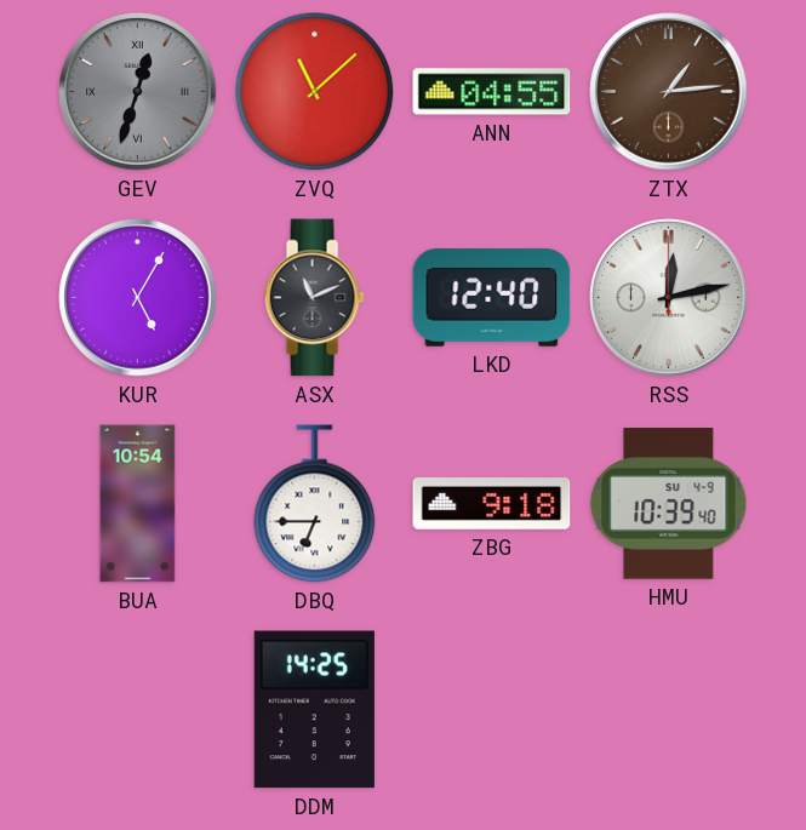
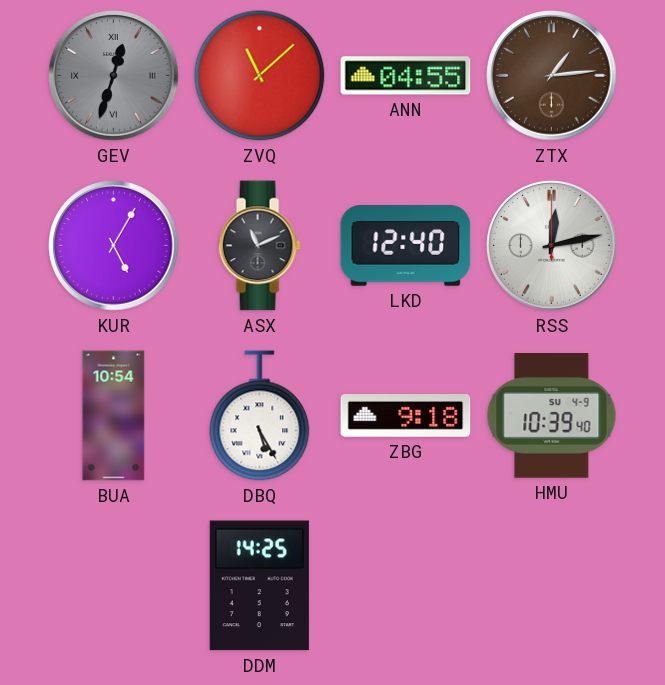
DBQ: 6:45 -> 5:25
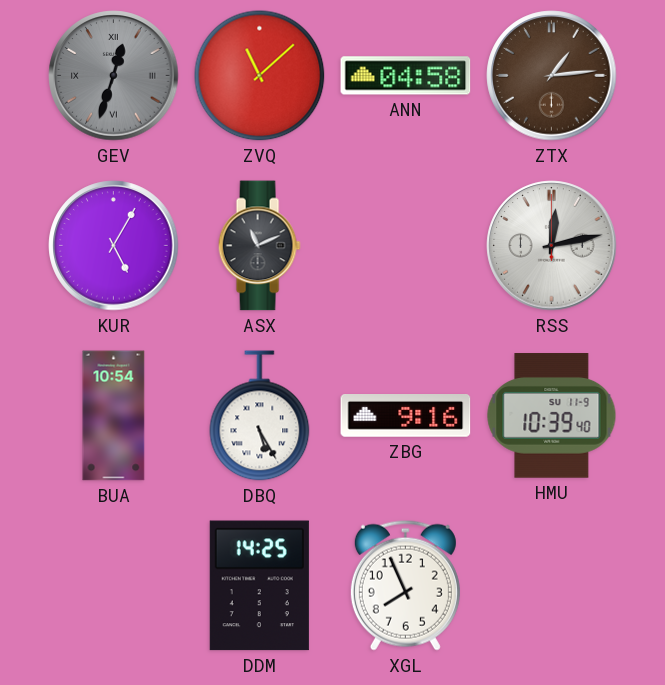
ANN: 04:55 -> 04:58
LKD: 12:40 -> none
ZBG: 9:18 -> 9:16
HMU date: SU 4-9 -> SU 11-9
XGL: none -> 7:56
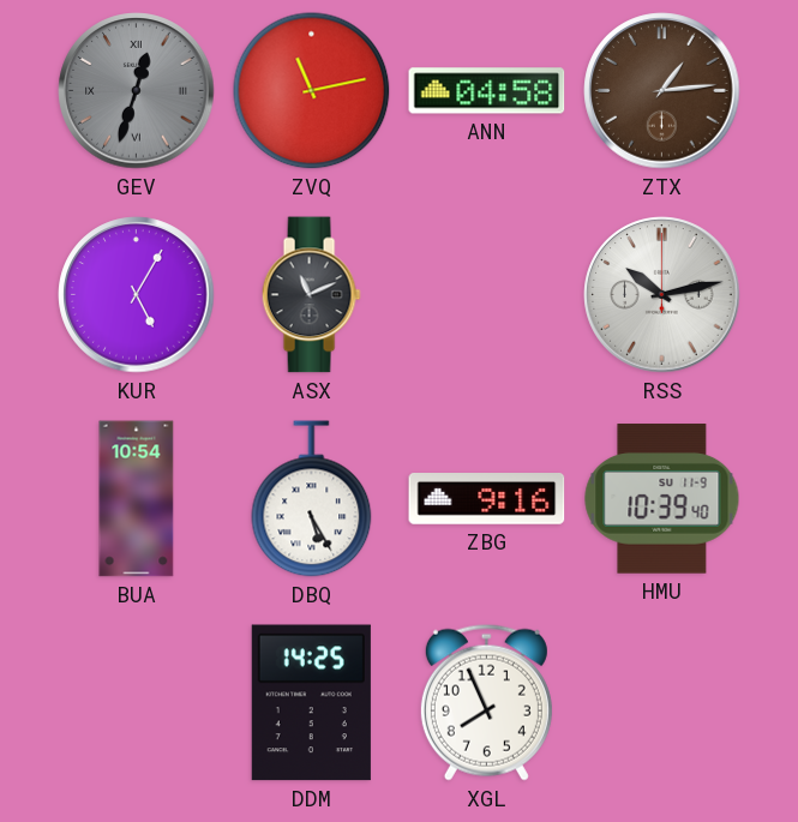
ZVQ: 11:08 -> 11:13
RSS: 12:13 -> 10:13
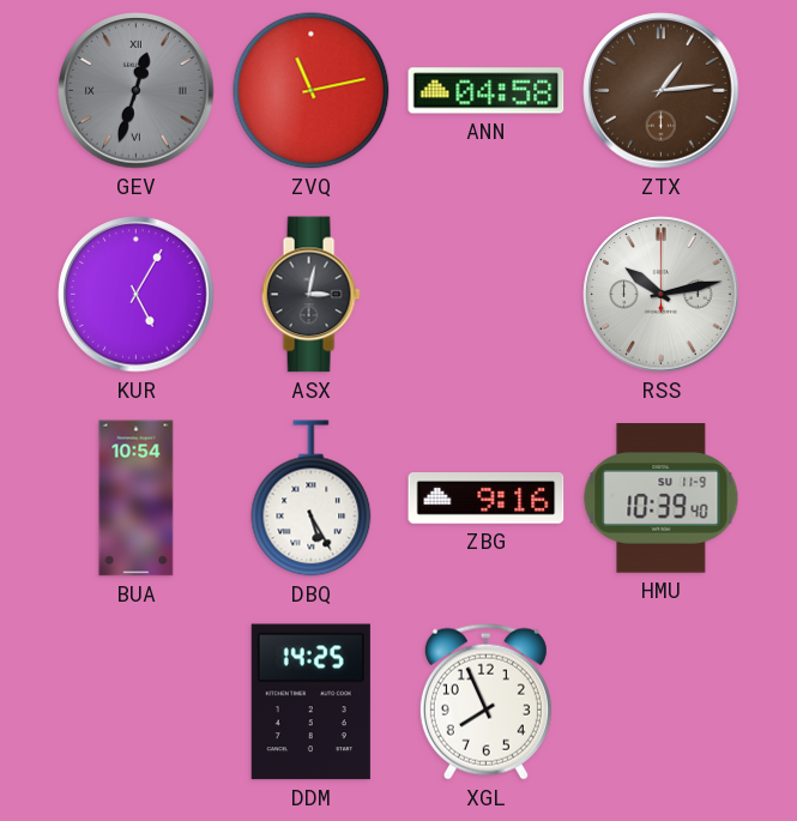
ASX: 11:11 -> 3:02
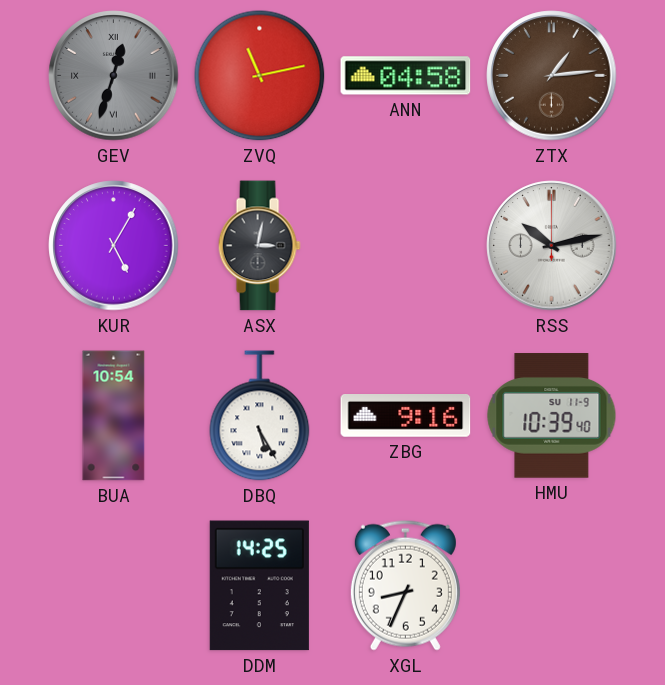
XGL: 7:56 -> 8:34
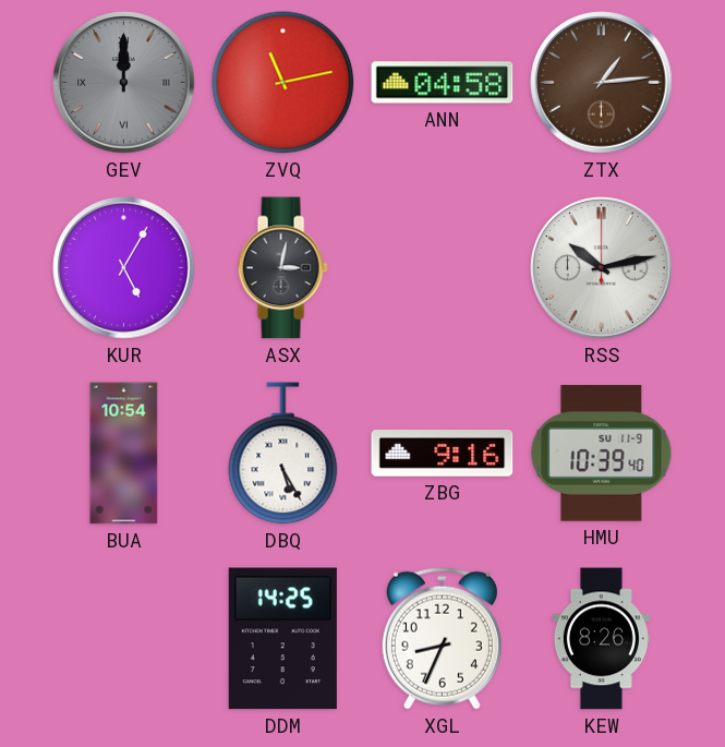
GEV: 12:33 -> 12:00
KEW: none -> 8:26
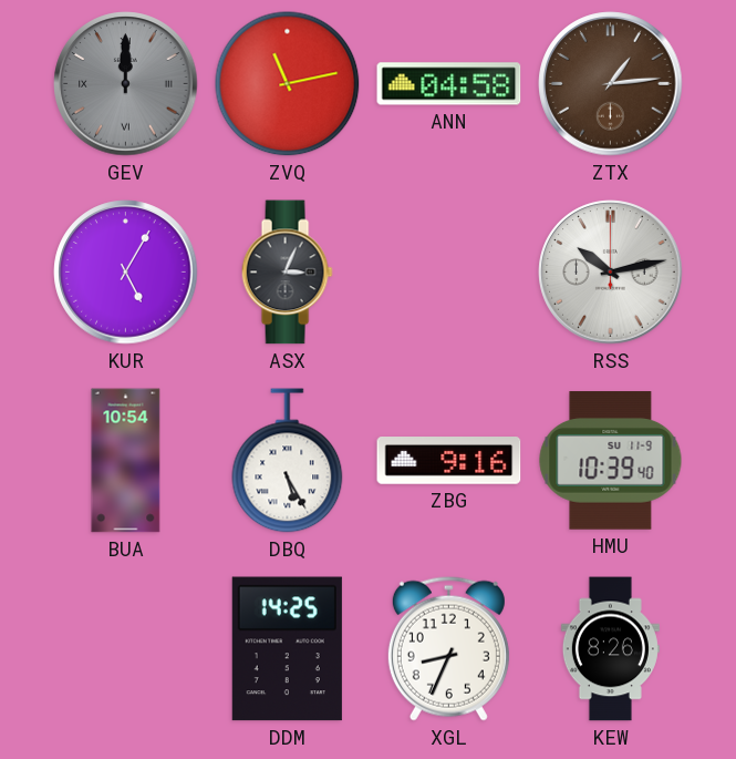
ASX: 3:02 -> 3:04
